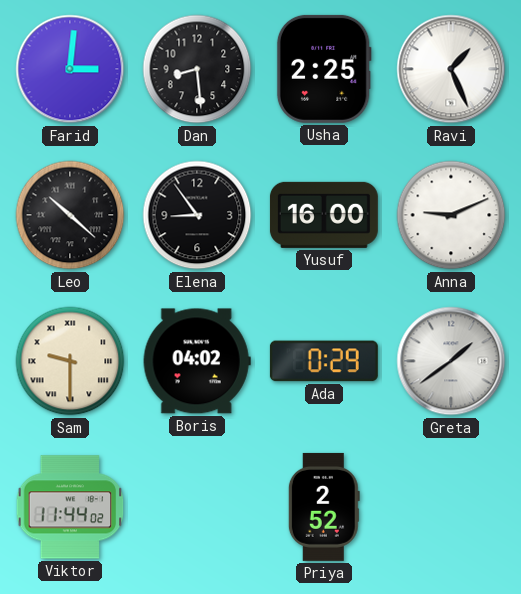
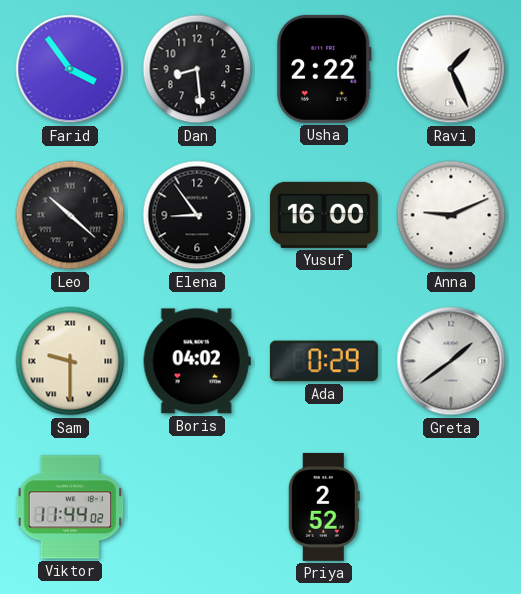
Farid: 3:01 -> 3:54
Usha: 2:25 -> 2:22
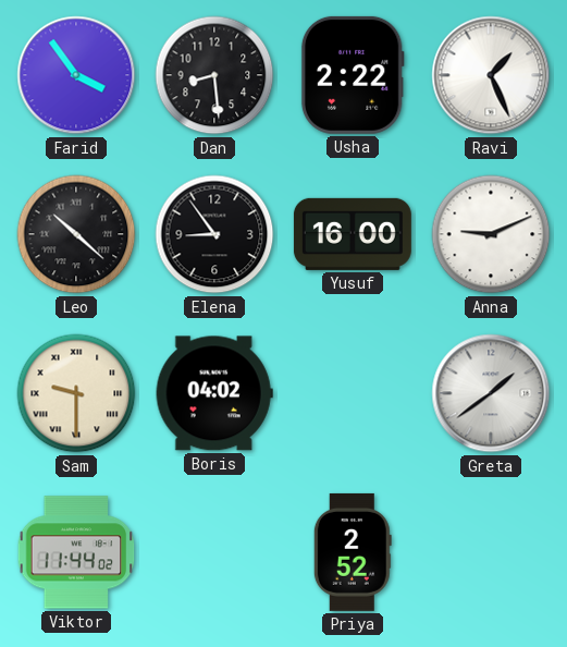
Ada: 0:29 -> none
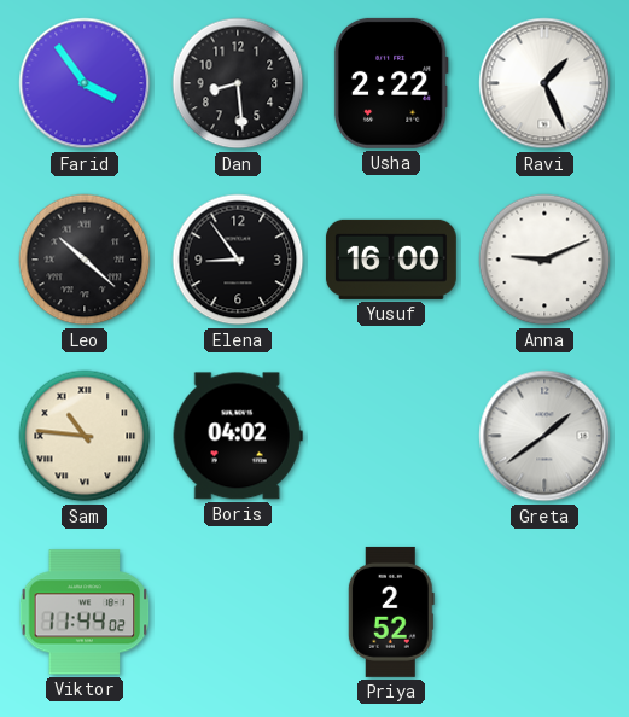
Sam: 9:30 -> 10:46
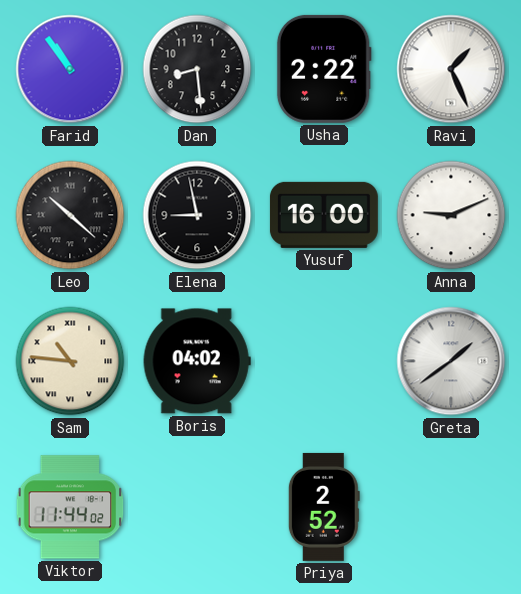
Farid: 3:54 -> 10:54
Elena: 8:54 -> 8:58
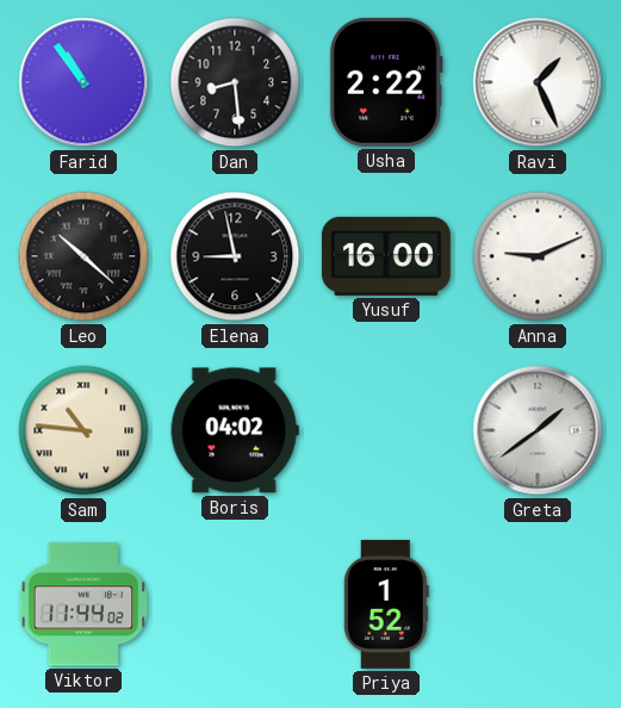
Priya: 2:52 -> 1:52
